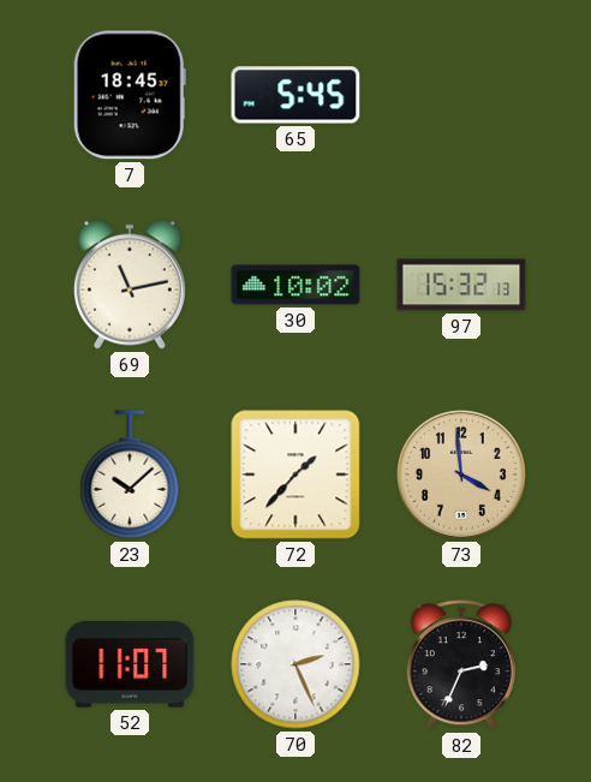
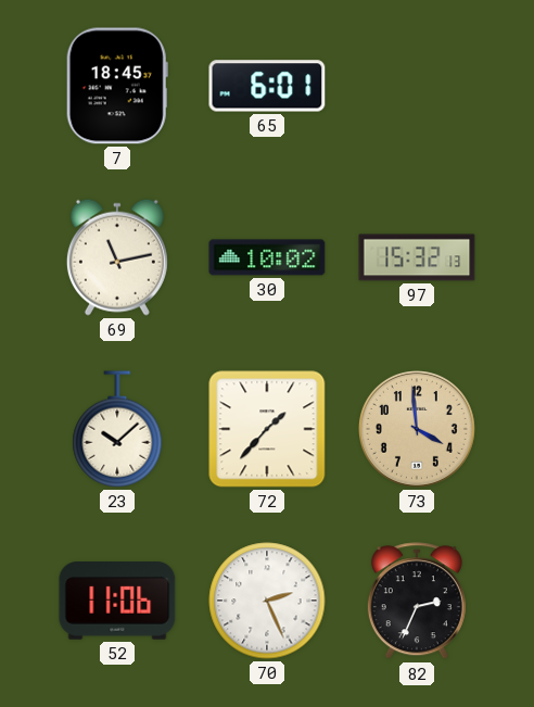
65: 5:45 -> 6:01
52: 11:07 -> 11:06
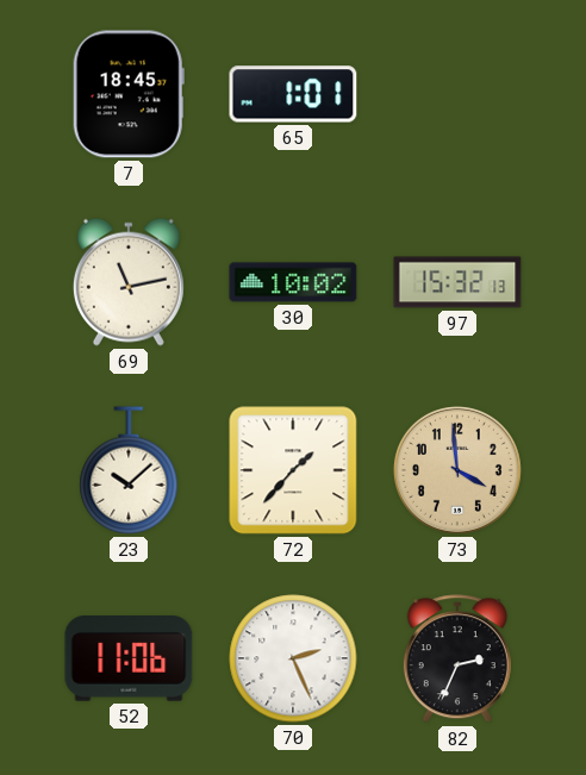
65: 6:01 -> 1:01
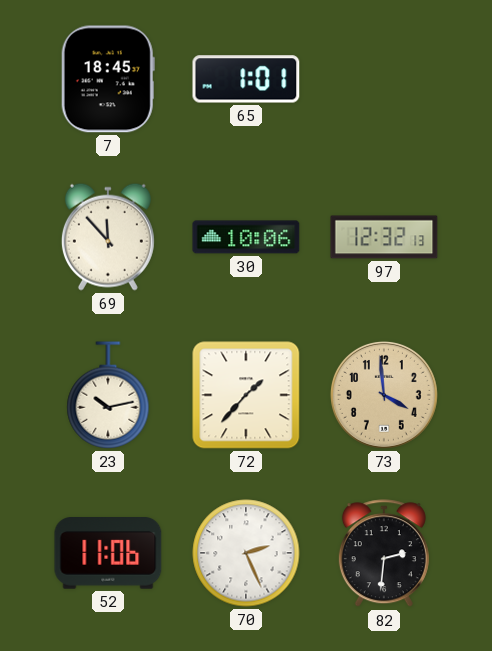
69: 11:13 -> 11:53
30: 10:02 -> 10:06
97: 15:32 -> 12:32
23: 10:08 -> 10:13
82: 2:34 -> 2:31
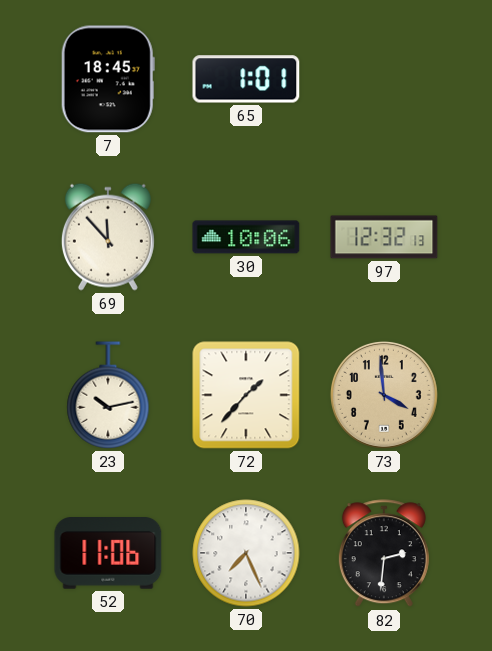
70: 2:26 -> 7:26
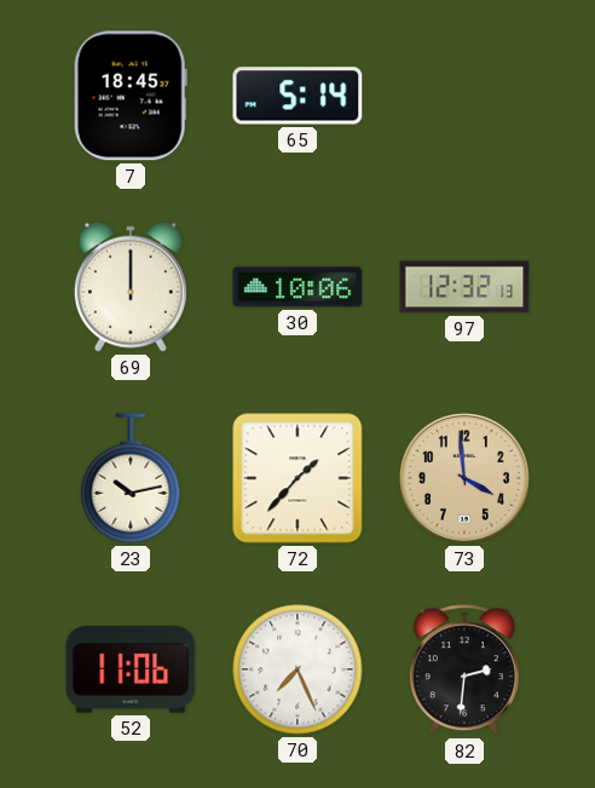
65: 1:01 -> 5:14
69: 11:53 -> 12:00
